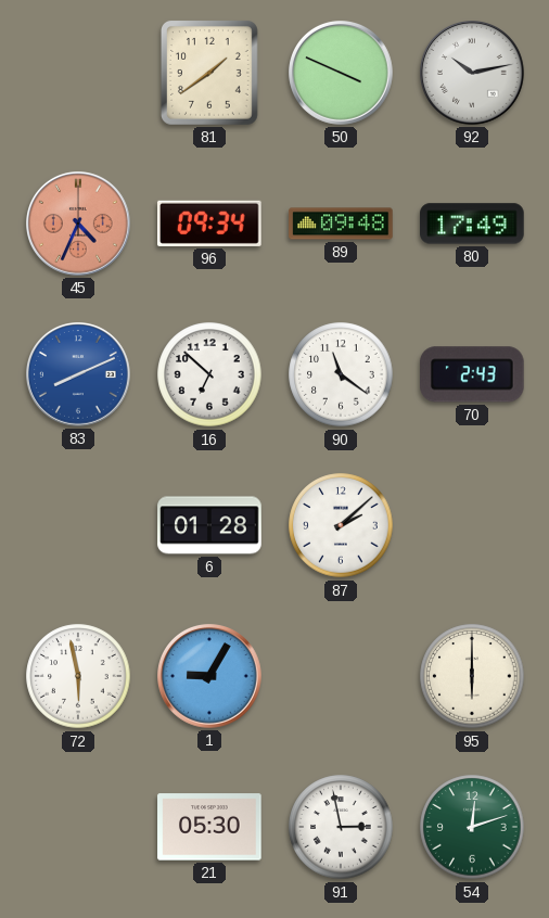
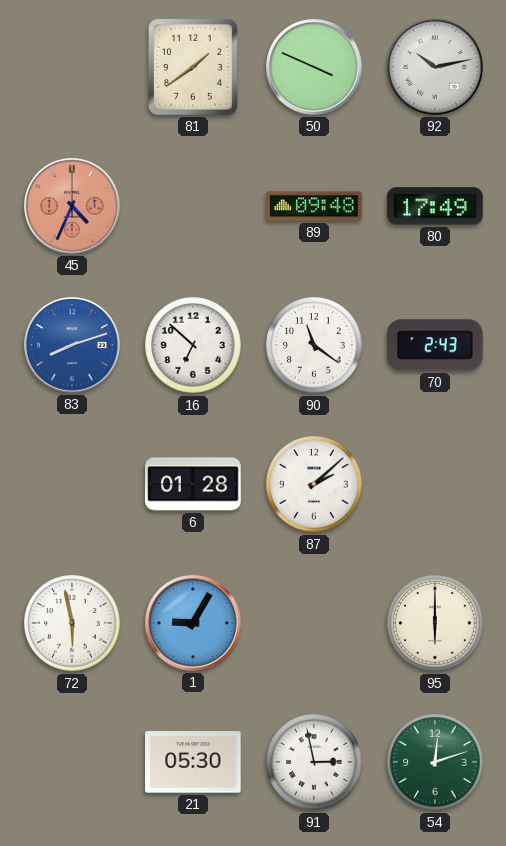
96: 09:34 -> none
83: 8:11 -> 8:12
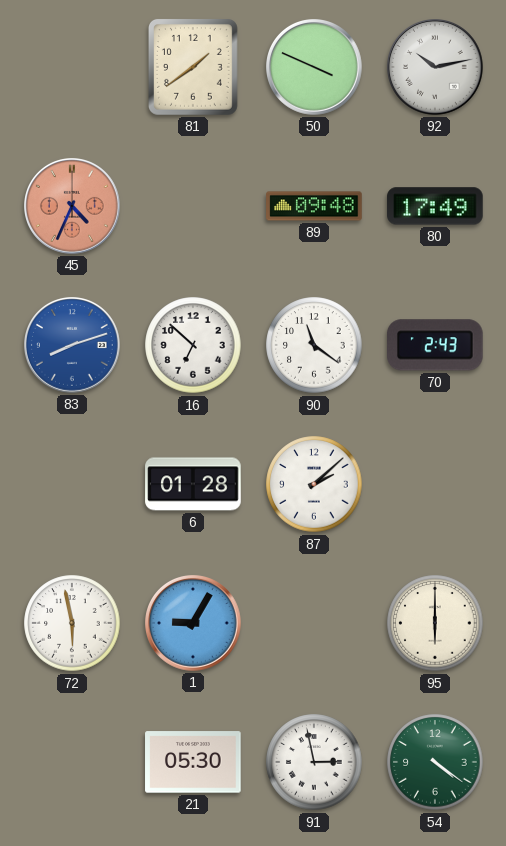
54: 12:12 -> 4:21
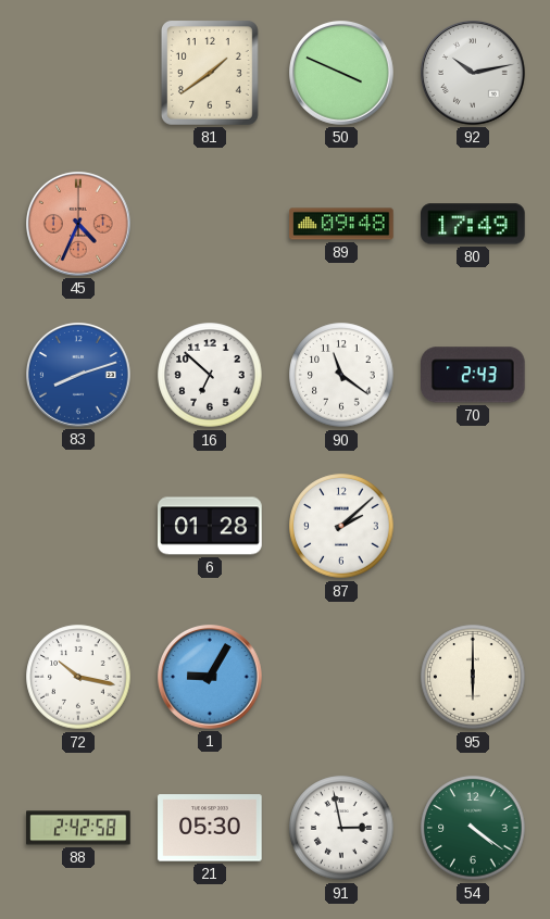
72: 5:58 -> 10:17
88: none -> 2:42
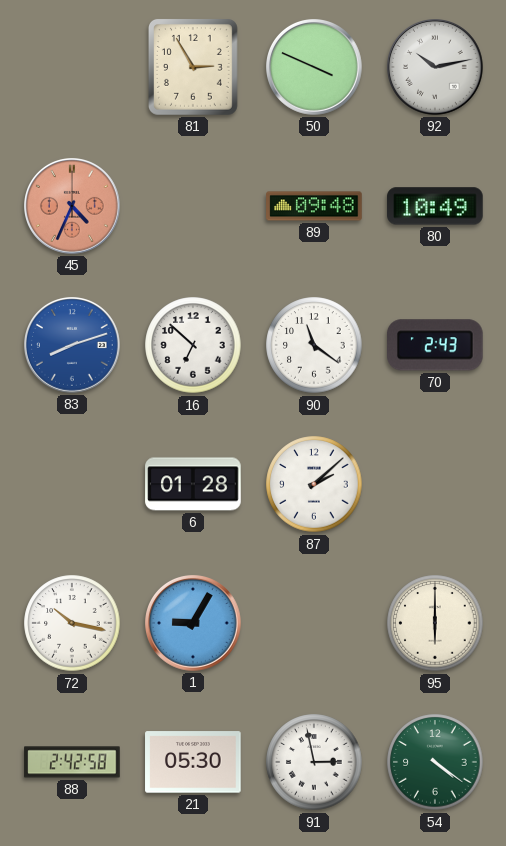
81: 1:39 -> 2:55
80: 17:49 -> 10:49
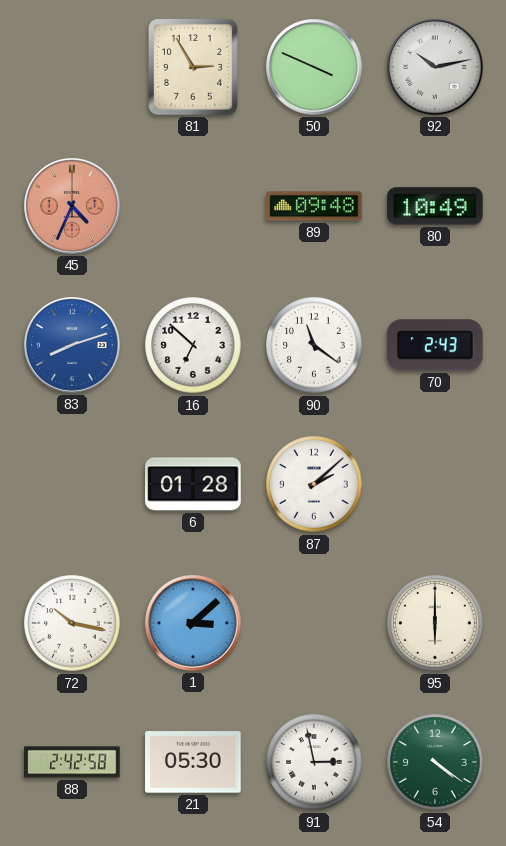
1: 9:05 -> 3:08
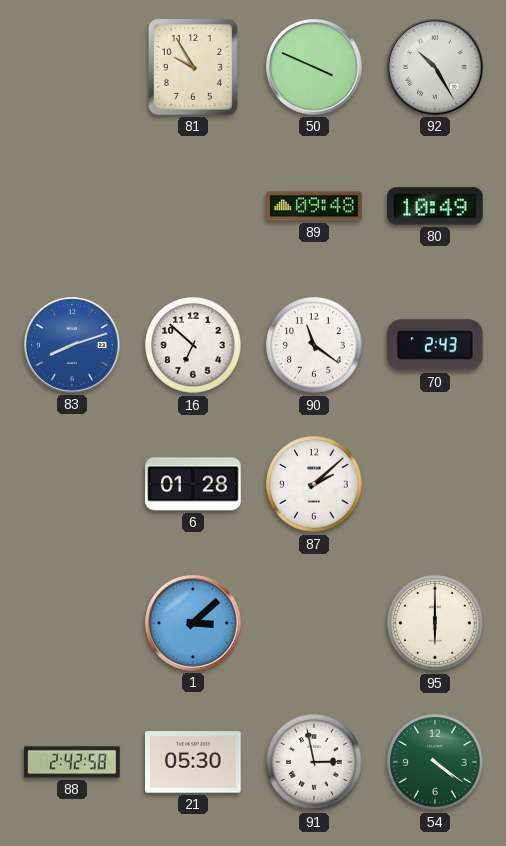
81: 2:55 -> 9:55
92: 10:13 -> 10:25
45: 4:34 -> none
72: 10:17 -> none
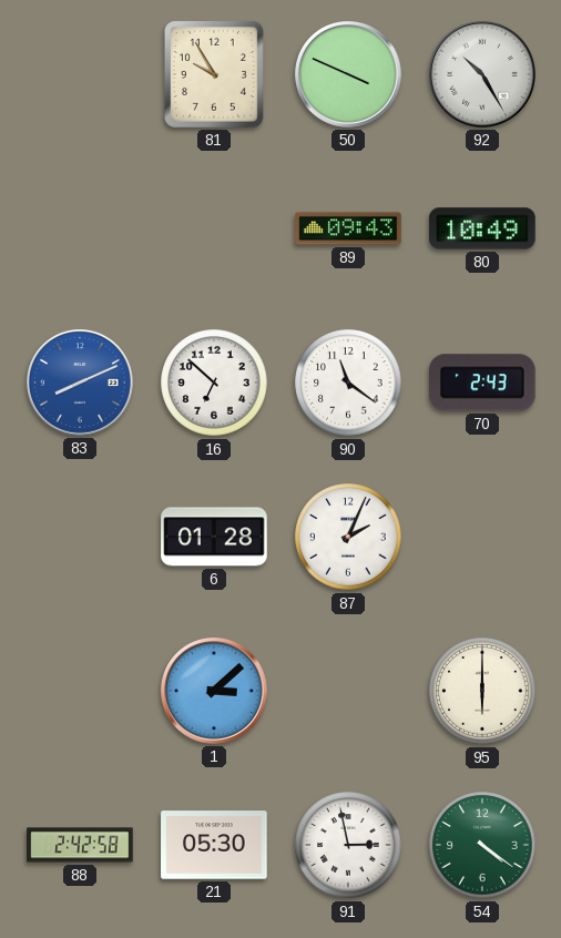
89: 09:48 -> 09:43
83: 8:12 -> 8:11
87: 2:08 -> 2:04
